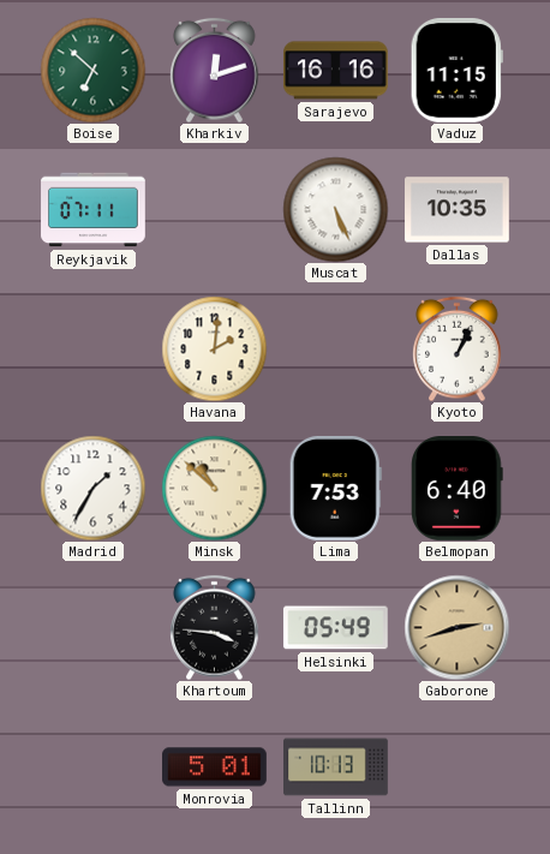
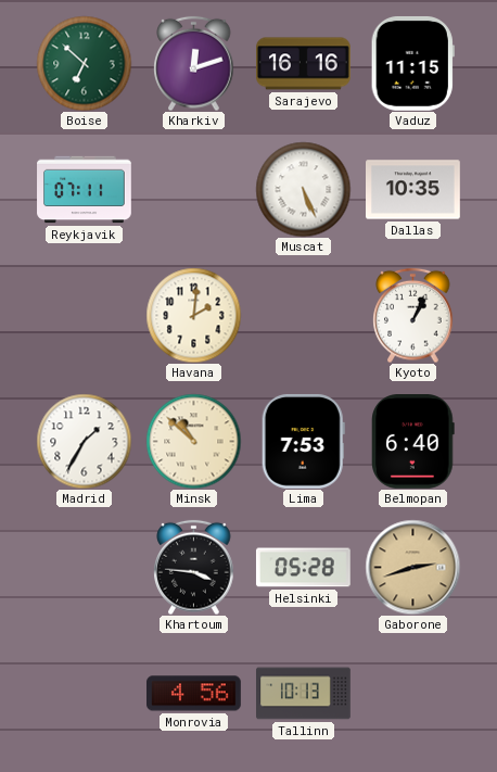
Helsinki: 05:49 -> 05:28
Monrovia: 5:01 -> 4:56
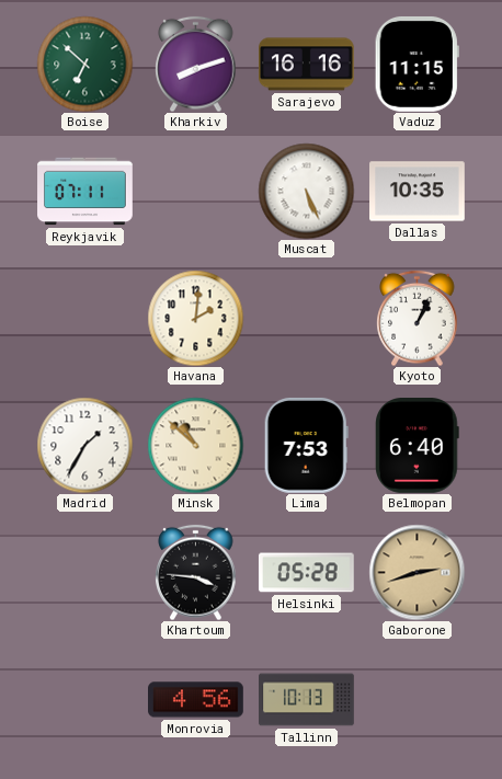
Kharkiv: 12:12 -> 8:12
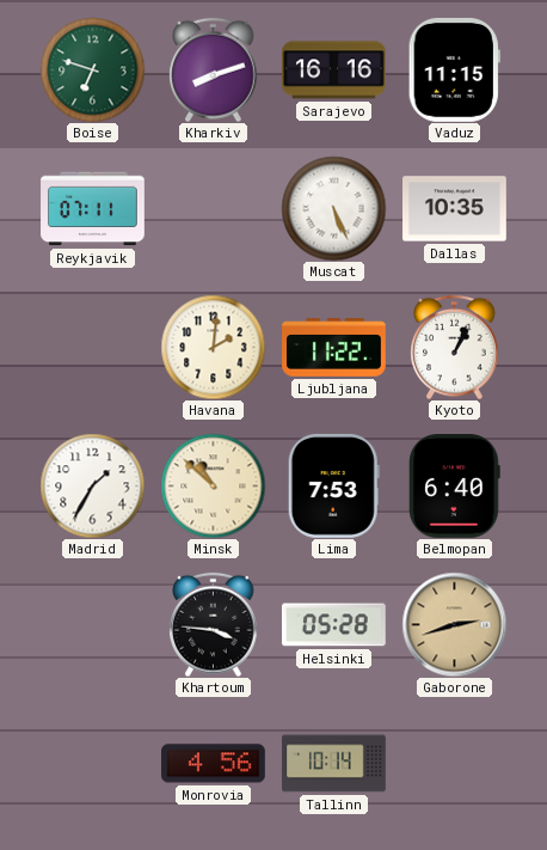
Boise: 6:52 -> 6:48
Ljubljana: none -> 11:22
Tallinn: 10:13 -> 10:14
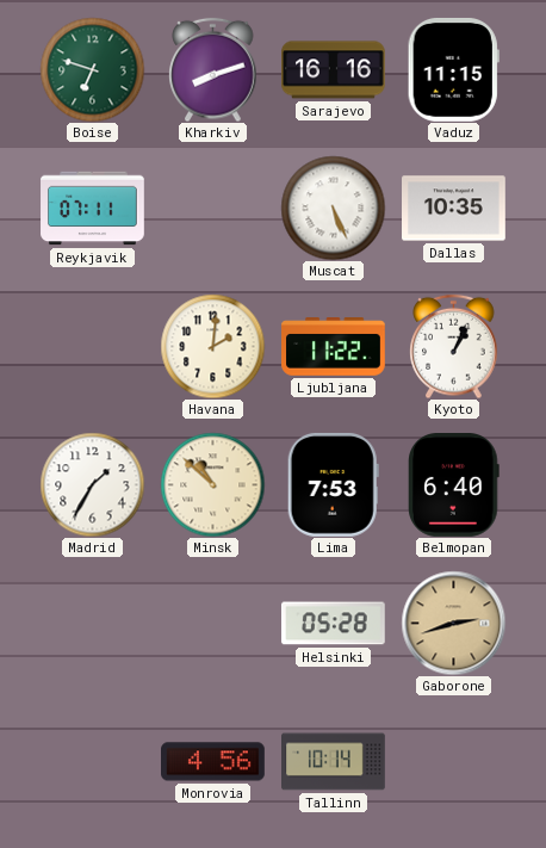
Khartoum: 3:46 -> none
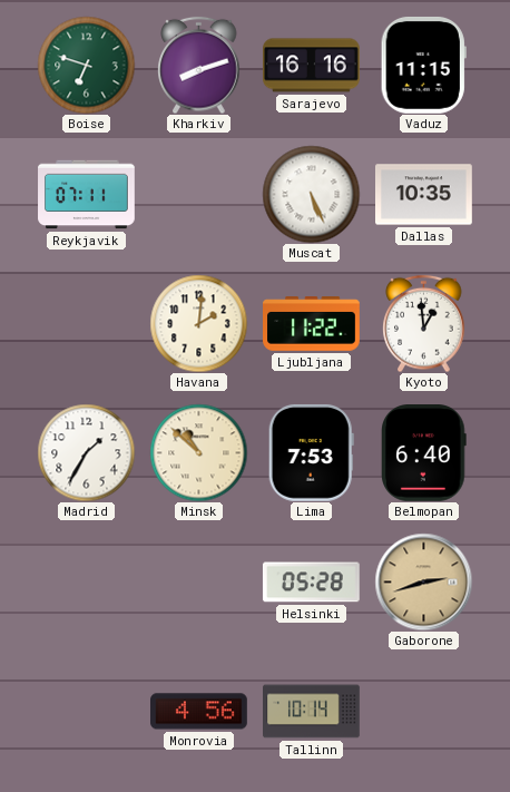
Kyoto: 1:04 -> 12:59
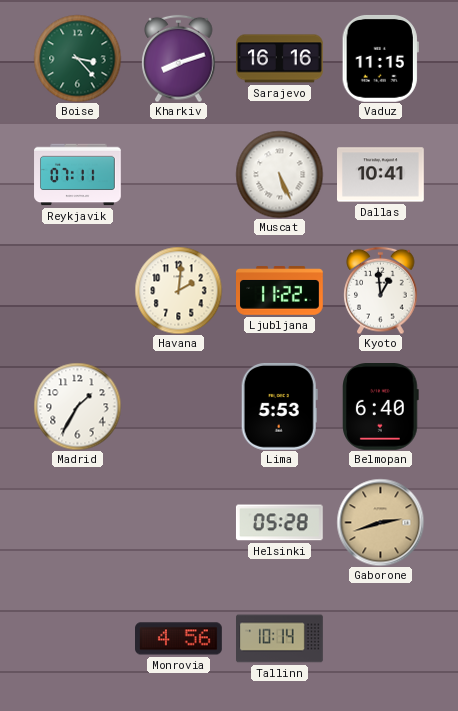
Boise: 6:48 -> 3:23
Dallas: 10:35 -> 10:41
Minsk: 10:52 -> none
Lima: 7:53 -> 5:53
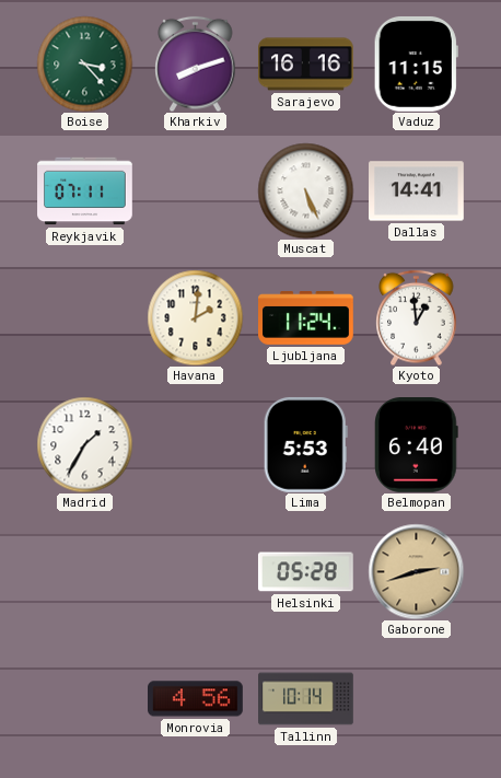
Dallas: 10:41 -> 14:41
Ljubljana: 11:22 -> 11:24
